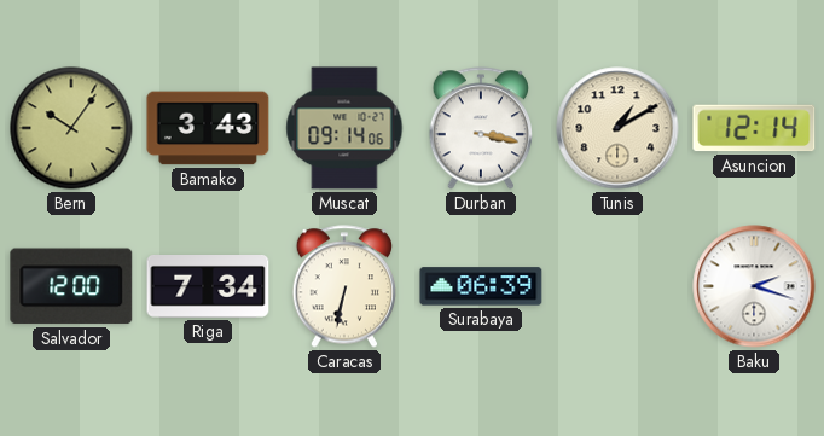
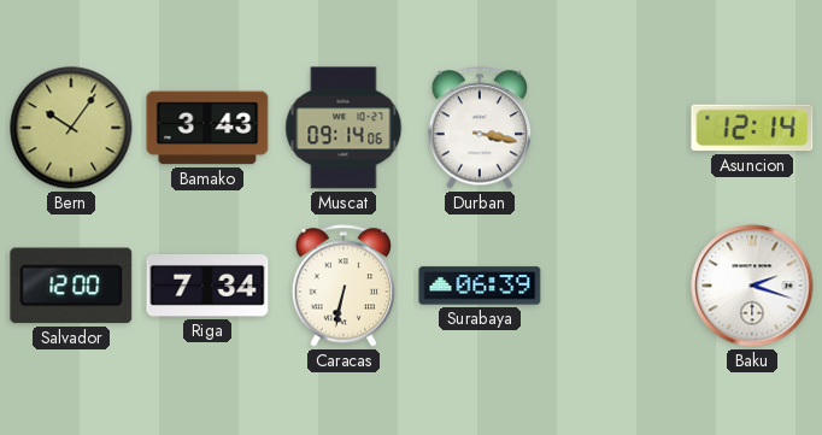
Tunis: 1:10 -> none
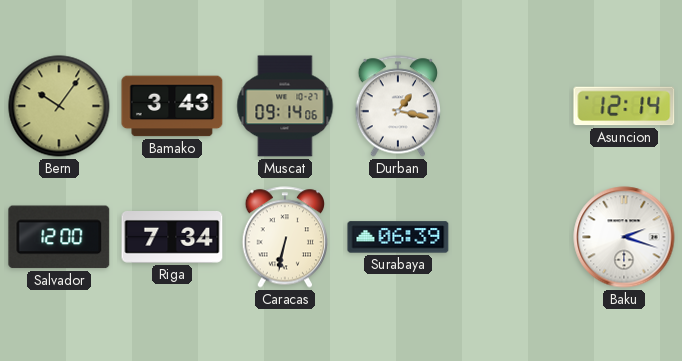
Durban: 3:17 -> 1:17
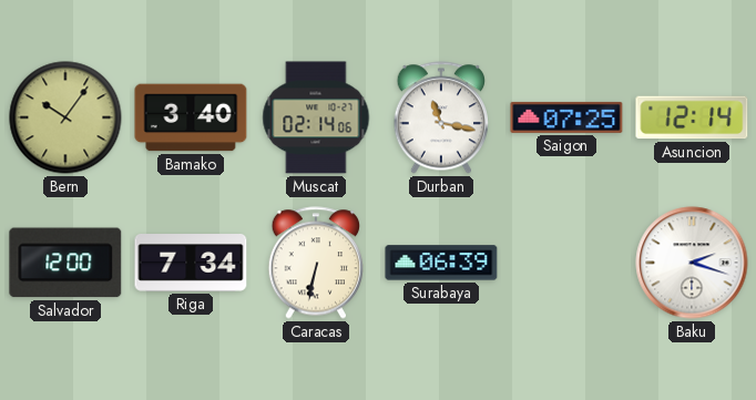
Bamako: 3:43 -> 3:40
Muscat: 09:14 -> 02:14
Durban: 1:17 -> 11:17
Saigon: none -> 07:25
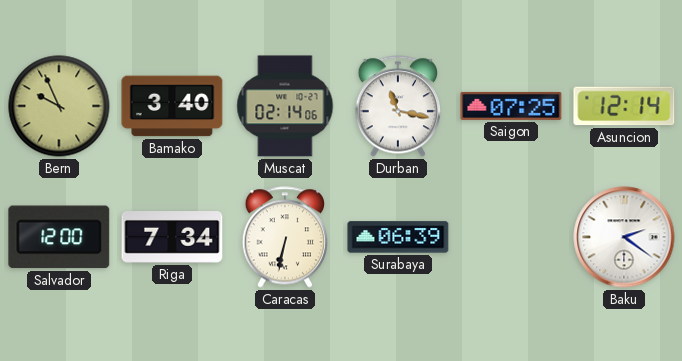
Bern: 10:06 -> 9:56
Baku: 2:18 -> 2:21
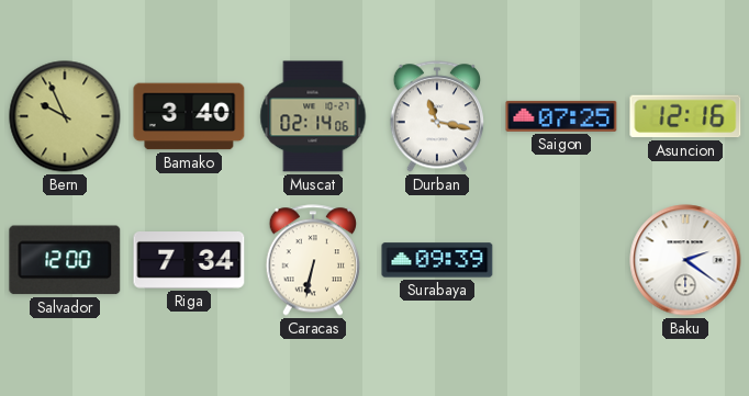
Asuncion: 12:14 -> 12:16
Surabaya: 06:39 -> 09:39
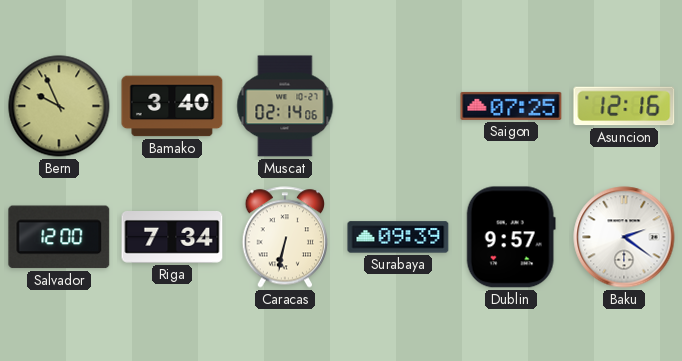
Durban: 11:17 -> none
Dublin: none -> 9:57
